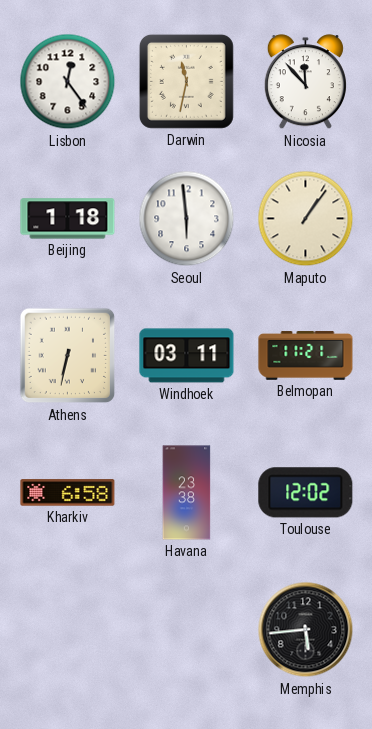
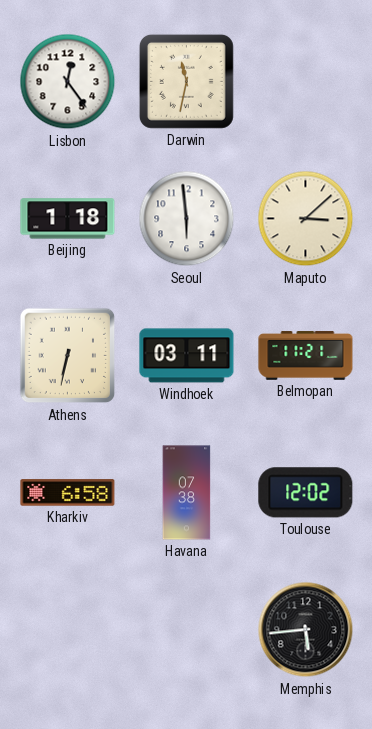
Nicosia: 11:53 -> none
Maputo: 1:06 -> 3:08
Havana: 23:38 -> 07:38
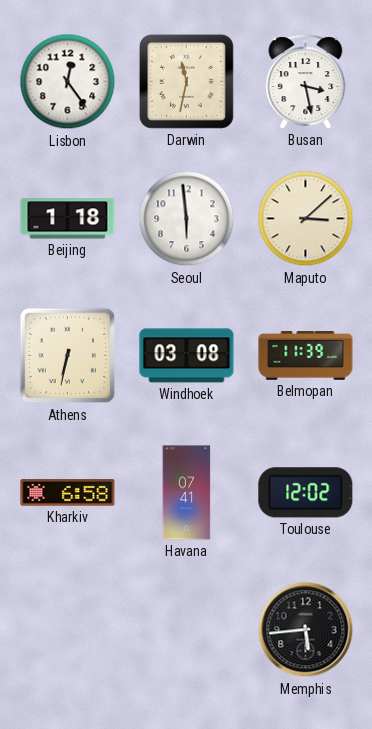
Busan: none -> 3:28
Windhoek: 03:11 -> 03:08
Belmopan: 11:21 -> 11:39
Havana: 07:38 -> 07:41
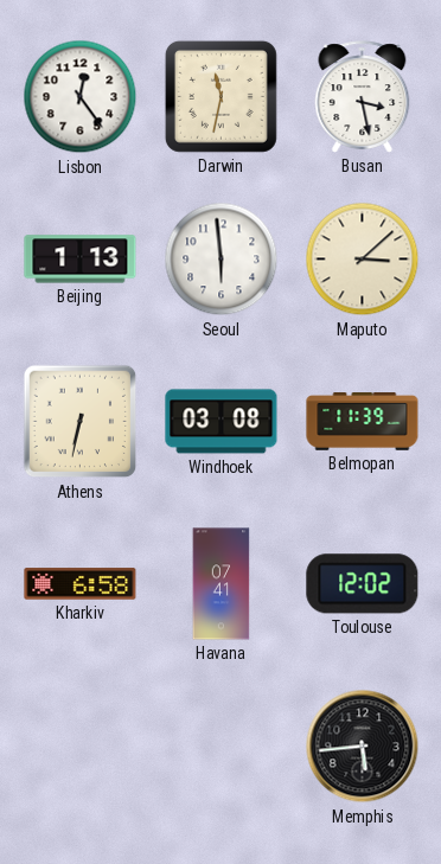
Beijing: 1:18 -> 1:13
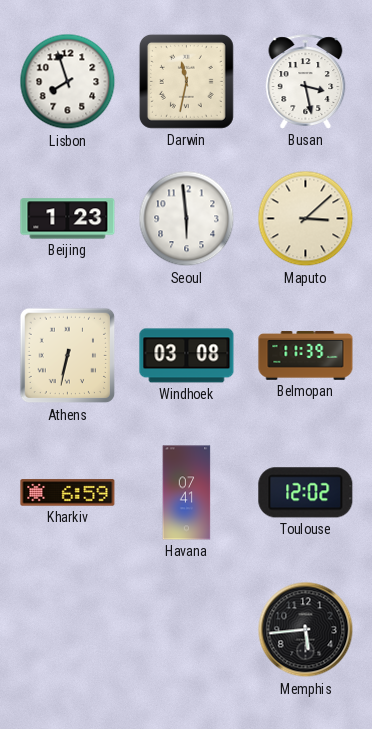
Lisbon: 12:24 -> 7:57
Beijing: 1:13 -> 1:23
Kharkiv: 6:58 -> 6:59
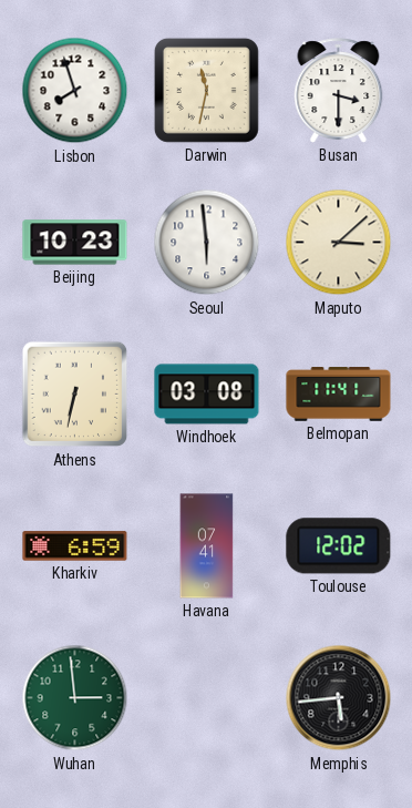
Busan: 3:28 -> 3:30
Beijing: 1:23 -> 10:23
Belmopan: 11:39 -> 11:41
Wuhan: none -> 2:59
